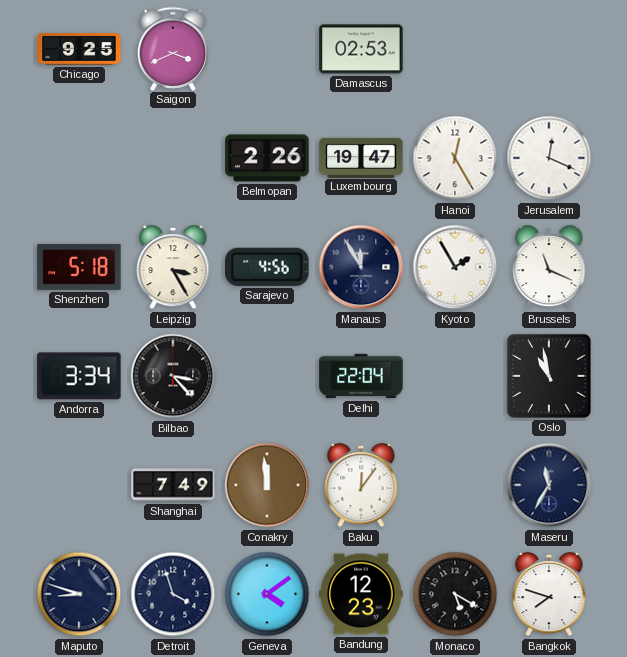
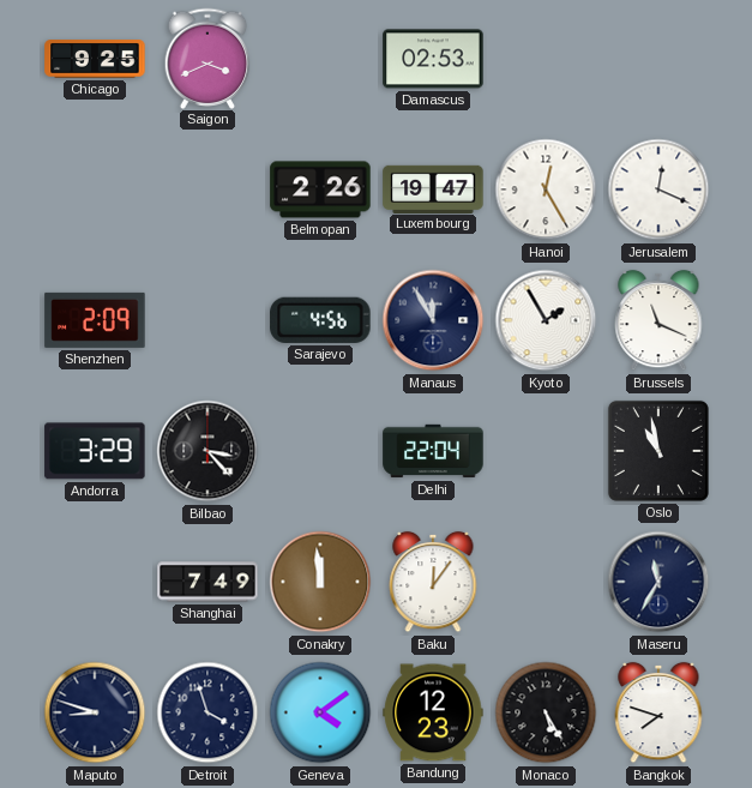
Shenzhen: 5:18 -> 2:09
Leipzig: 3:25 -> none
Andorra: 3:34 -> 3:29
Monaco: 5:20 -> 5:25
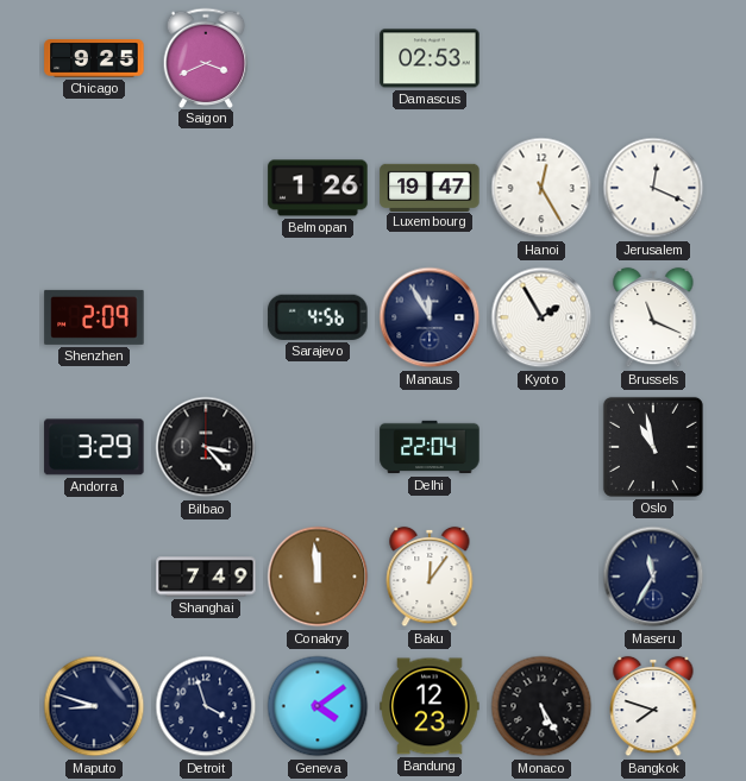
Belmopan: 2:26 -> 1:26
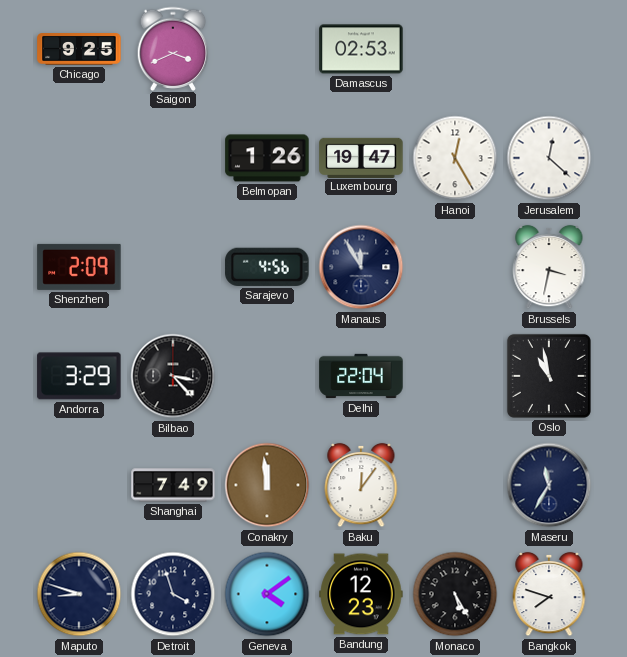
Jerusalem: 12:19 -> 12:22
Kyoto: 1:55 -> none
Brussels: 11:19 -> 3:32
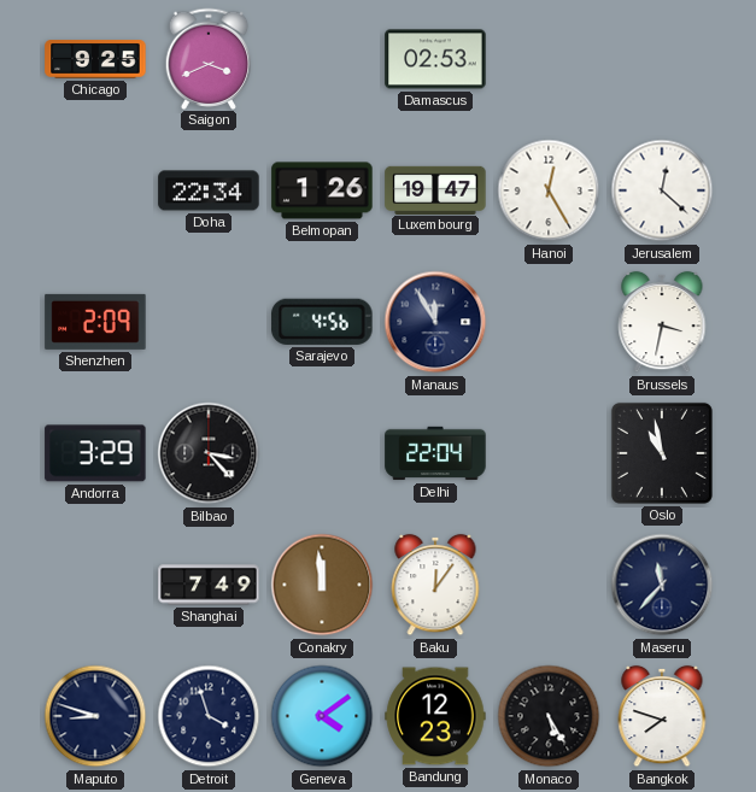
Doha: none -> 22:34
Maseru: 11:35 -> 11:37
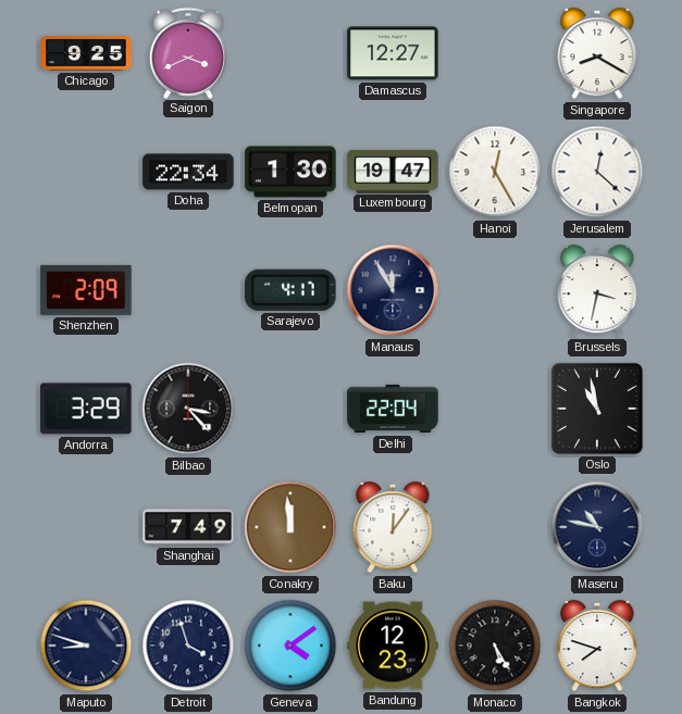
Damascus: 02:53 -> 12:27
Singapore: none -> 8:20
Belmopan: 1:26 -> 1:30
Sarajevo: 4:56 -> 4:17
Maseru: 11:37 -> 10:47
